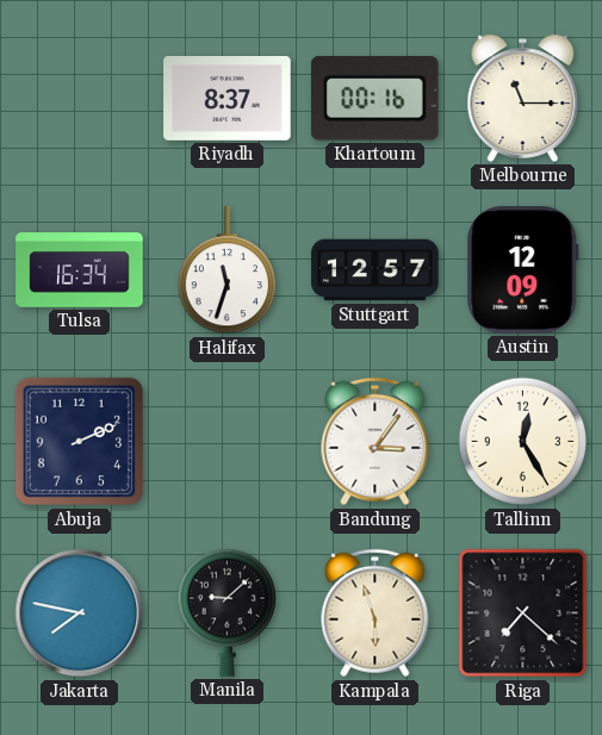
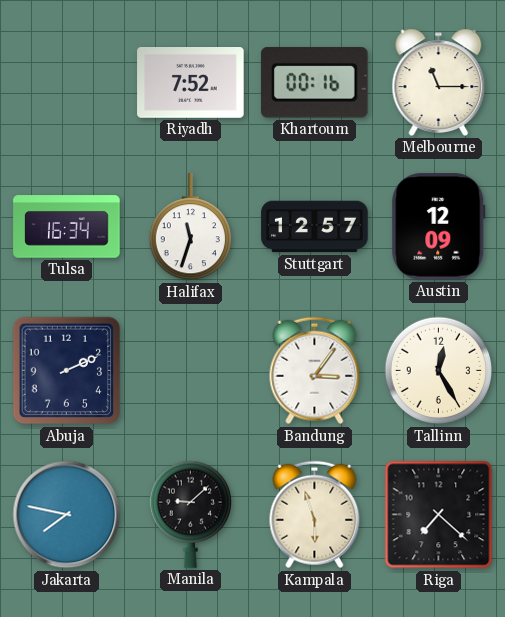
Riyadh: 8:37 -> 7:52
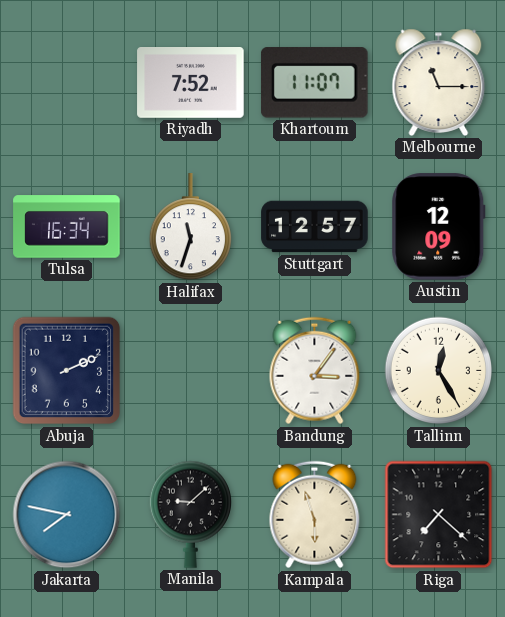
Khartoum: 00:16 -> 11:07
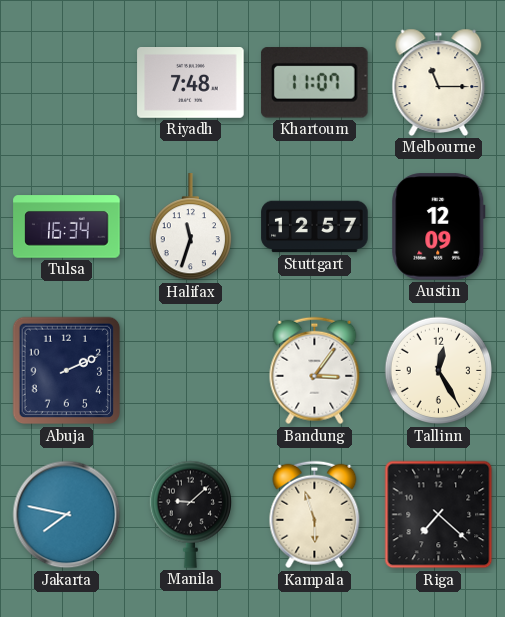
Riyadh: 7:52 -> 7:48
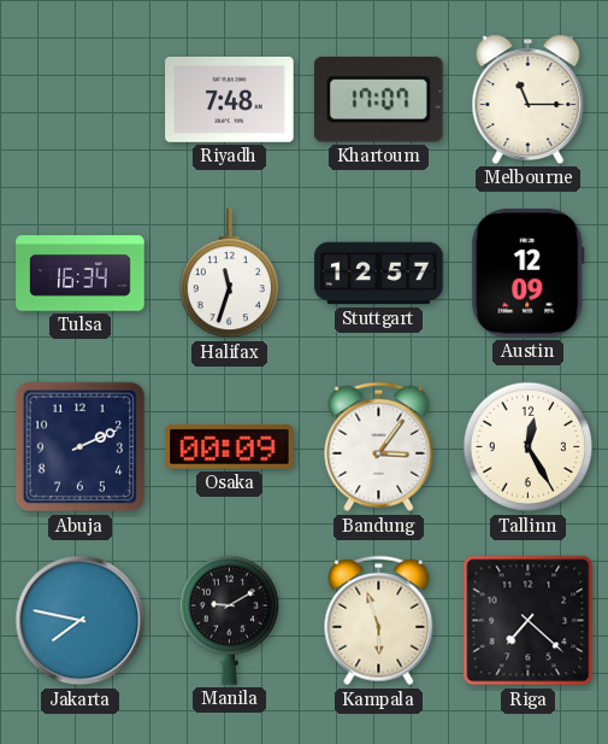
Khartoum: 11:07 -> 17:07
Osaka: none -> 00:09
Manila: 9:08 -> 9:10
